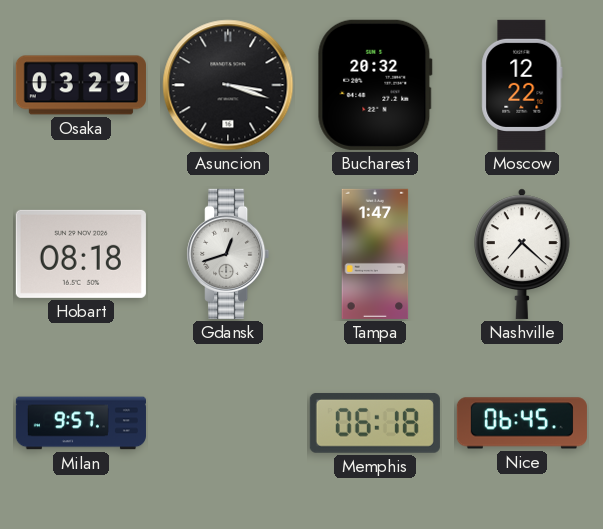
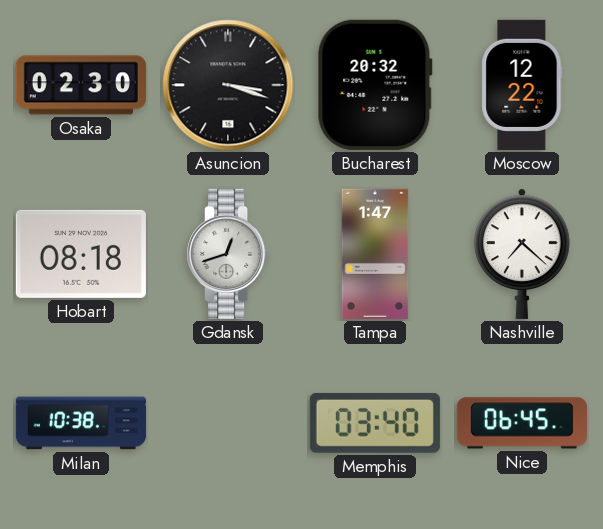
Osaka: 03:29 -> 02:30
Milan: 9:57 -> 10:38
Memphis: 06:18 -> 03:40
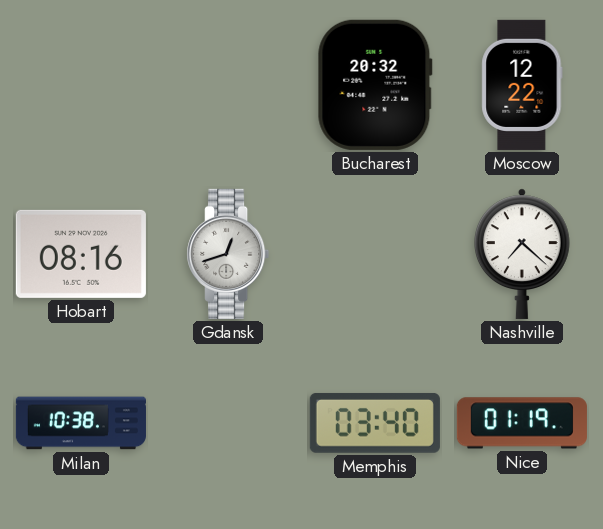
Osaka: 02:30 -> none
Asuncion: 3:18 -> none
Hobart: 08:18 -> 08:16
Tampa: 1:47 -> none
Nice: 06:45 -> 01:19
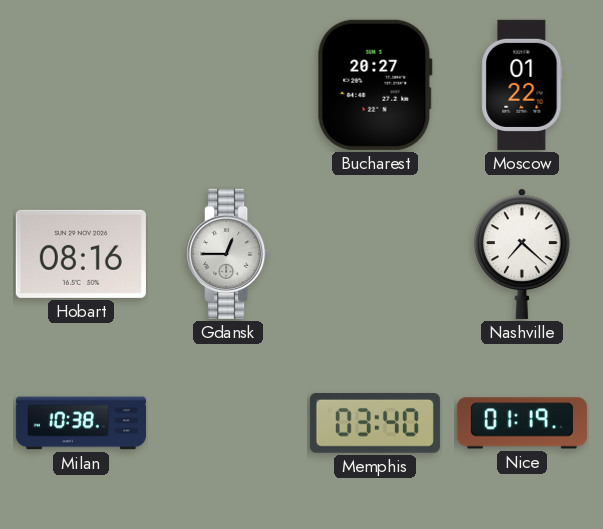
Bucharest: 20:32 -> 20:27
Moscow: 12:22 -> 01:22
Gdansk: 12:42 -> 12:45
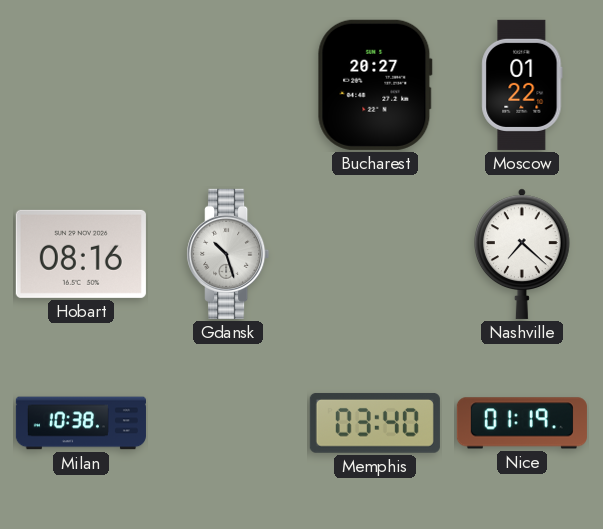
Gdansk: 12:45 -> 10:27
